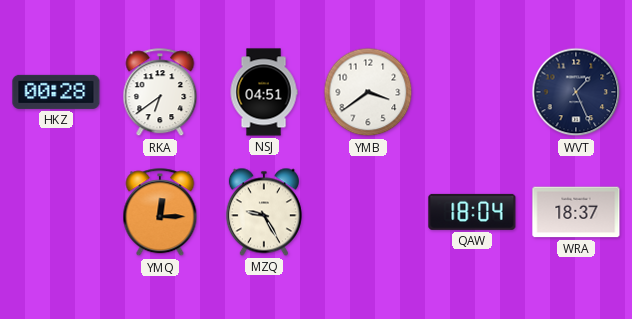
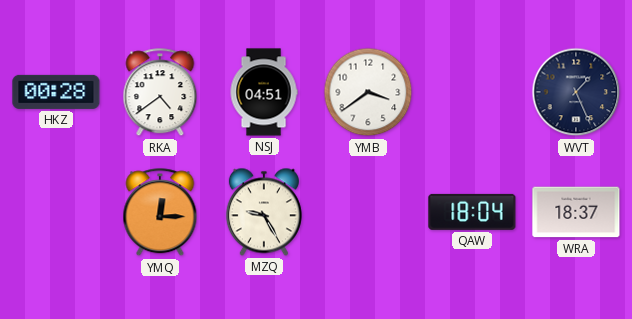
RKA: 6:39 -> 4:39
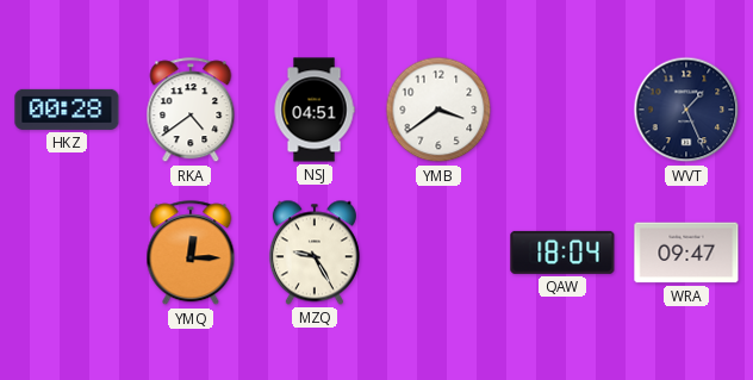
WRA: 18:37 -> 09:47
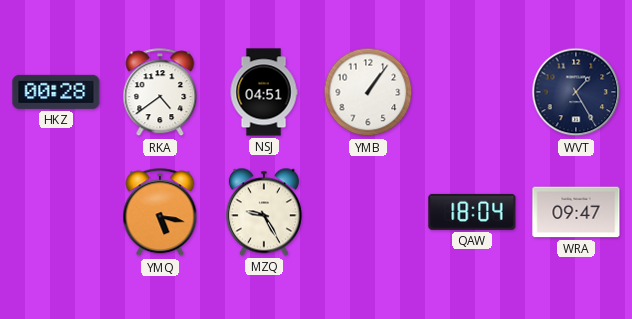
YMB: 3:39 -> 1:06
WVT: 1:26 -> 1:25
YMQ: 12:15 -> 5:17
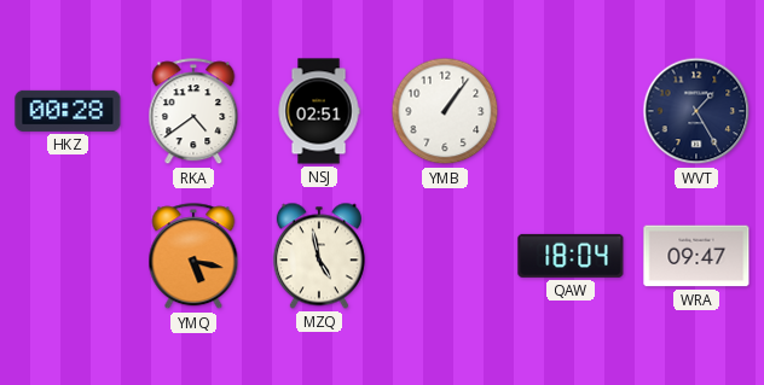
NSJ: 04:51 -> 02:51
MZQ: 9:25 -> 4:58
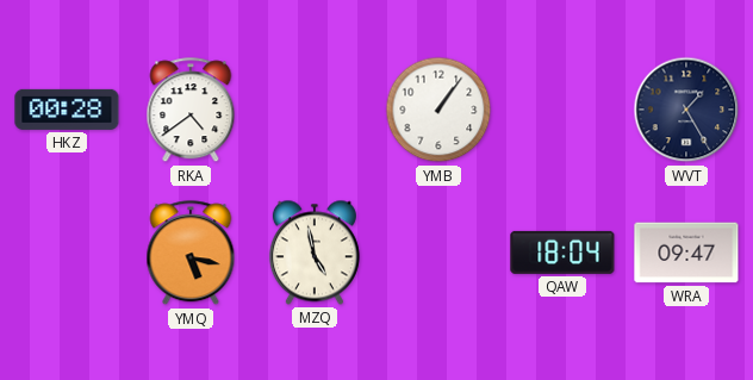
NSJ: 02:51 -> none
